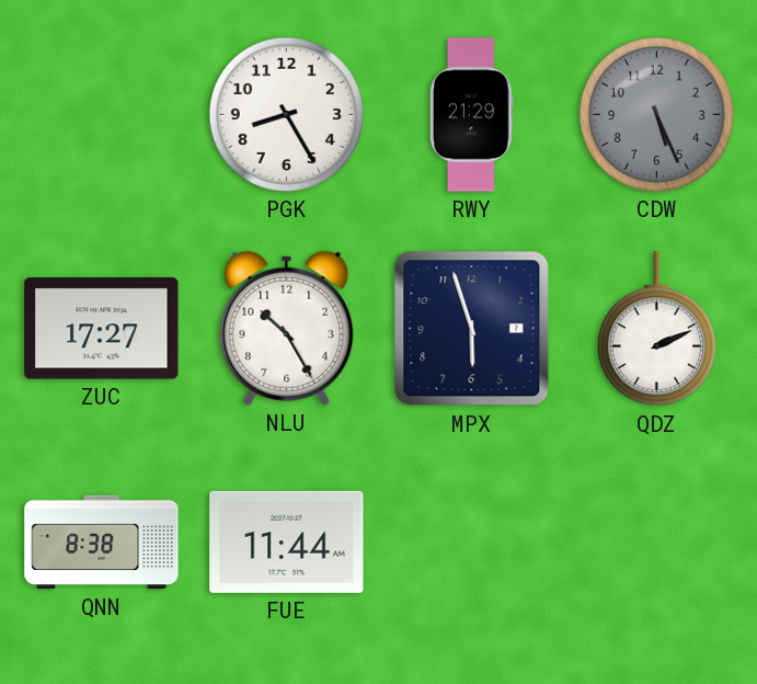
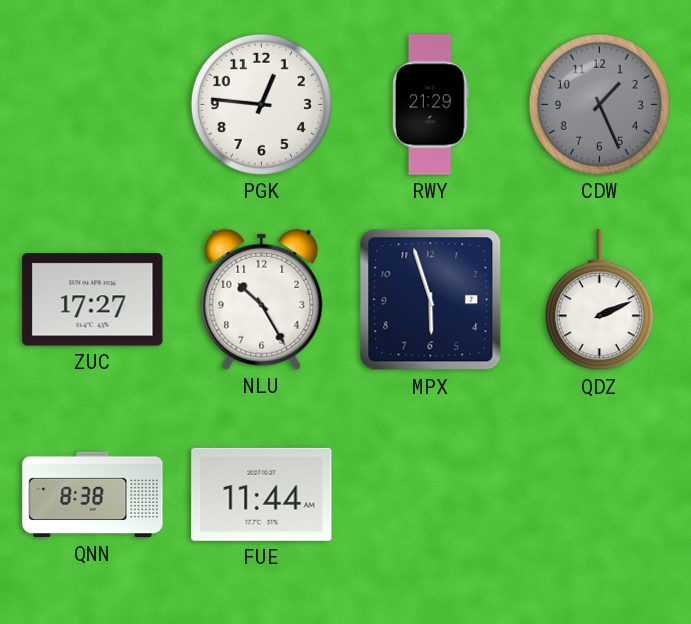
PGK: 8:25 -> 12:46
CDW: 5:26 -> 1:26
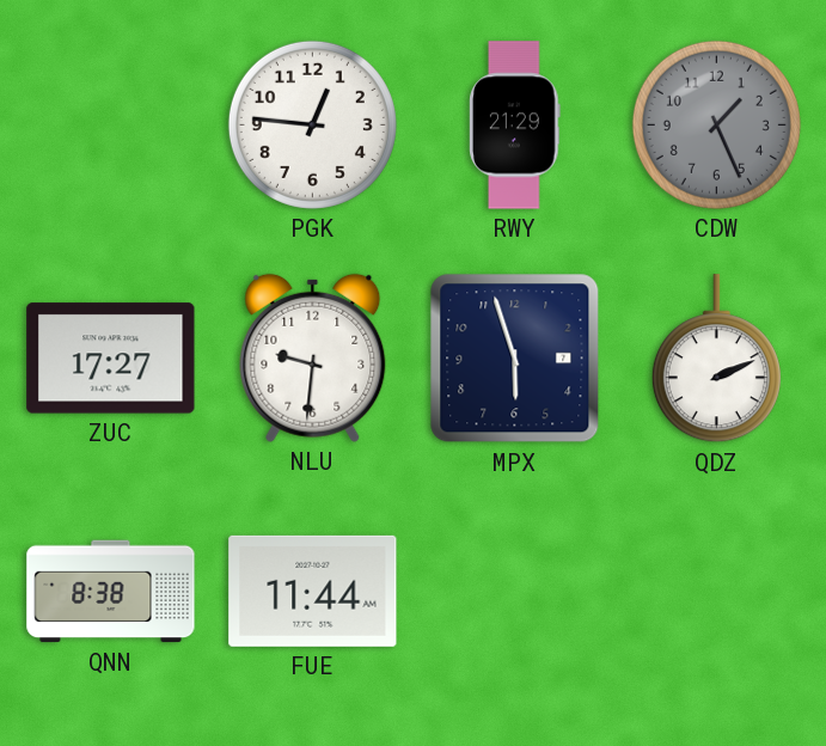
NLU: 10:25 -> 9:31
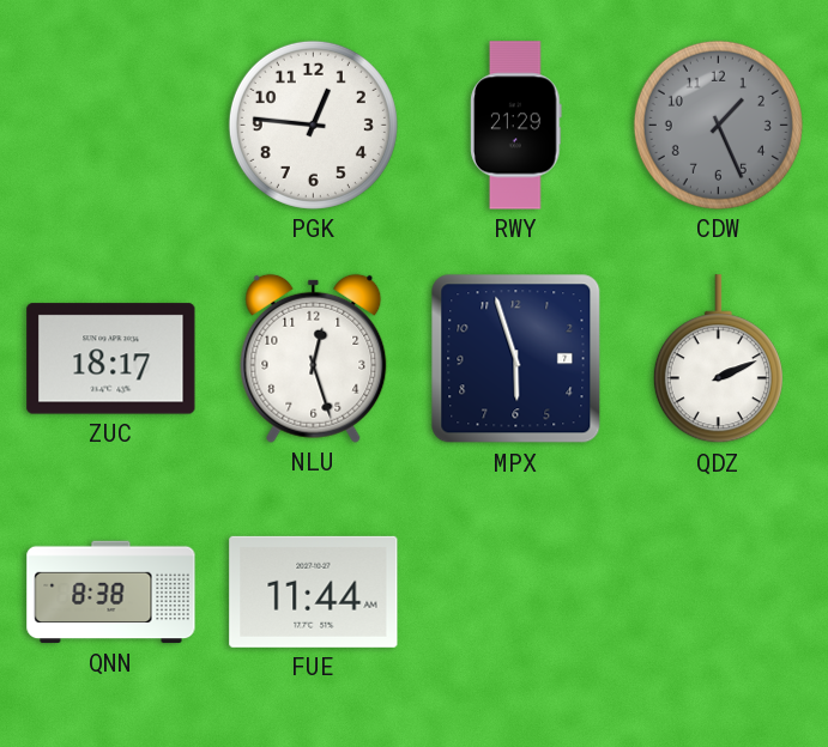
ZUC: 17:27 -> 18:17
NLU: 9:31 -> 12:27
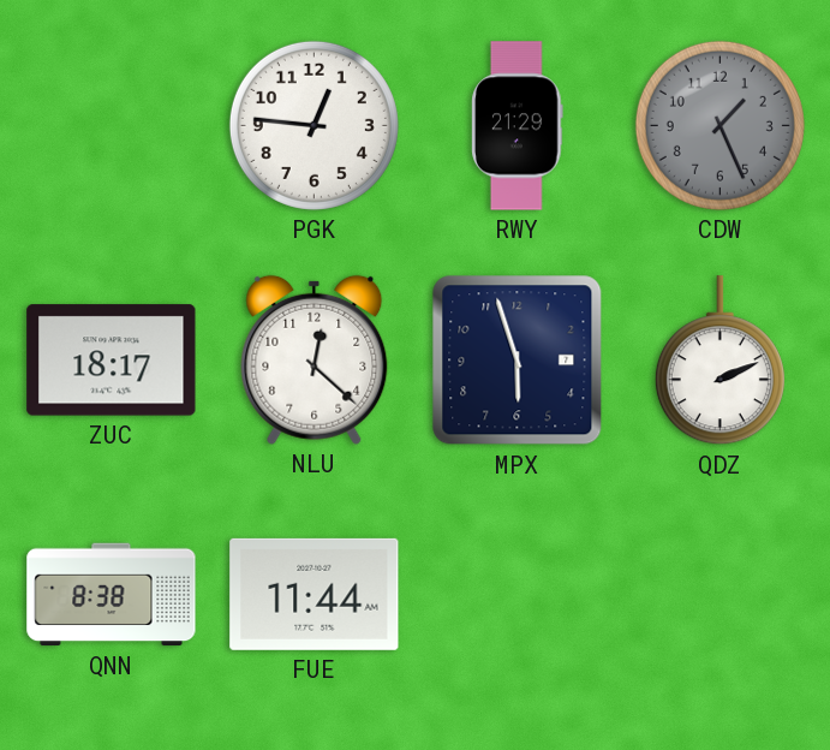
NLU: 12:27 -> 12:22
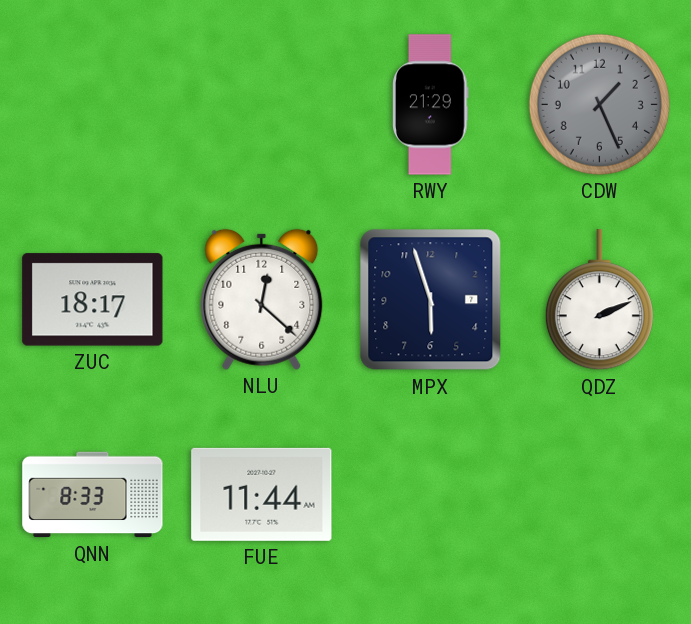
PGK: 12:46 -> none
QNN: 8:38 -> 8:33
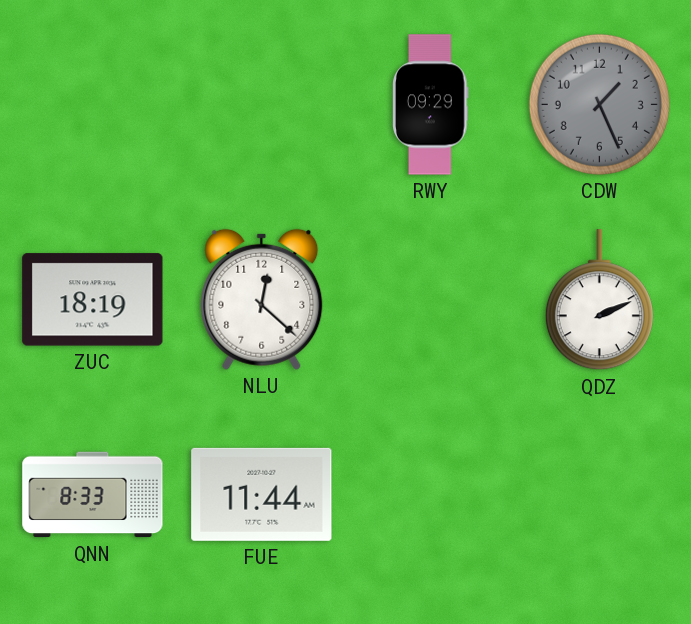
RWY: 21:29 -> 09:29
ZUC: 18:17 -> 18:19
MPX: 5:57 -> none
